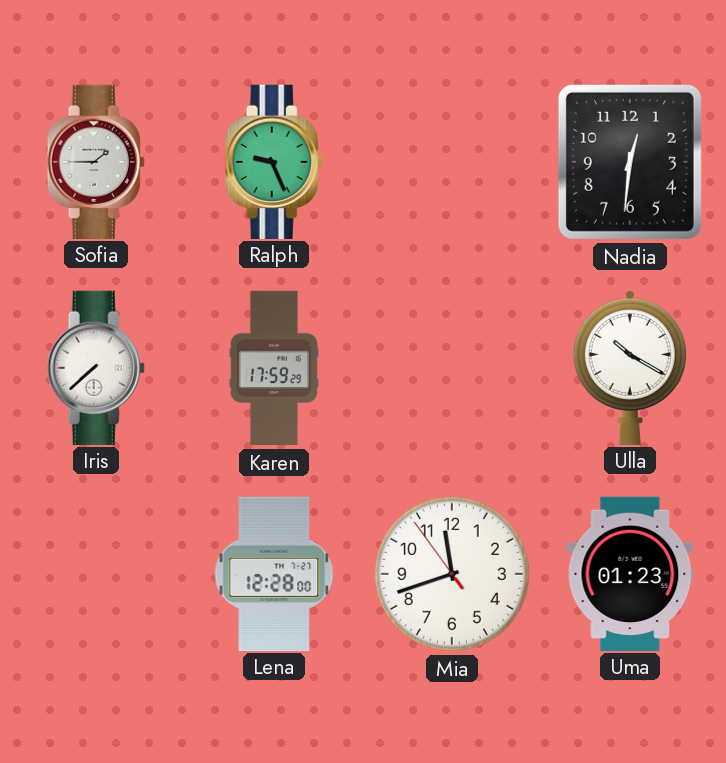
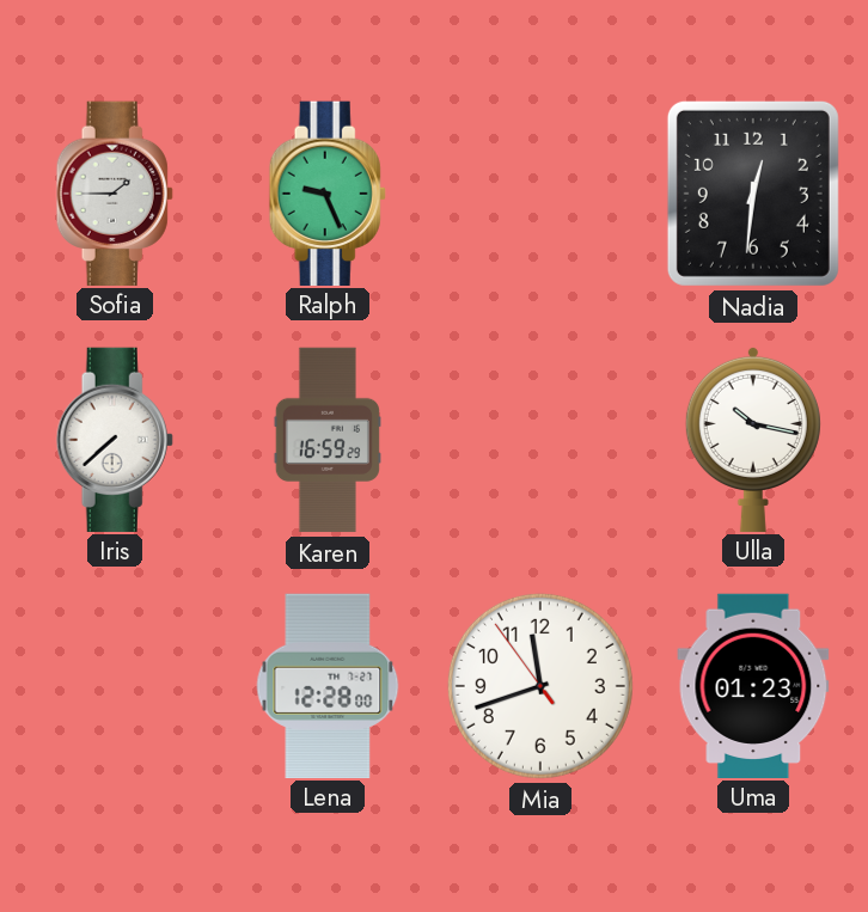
Karen: 17:59 -> 16:59
Ulla: 10:20 -> 10:17
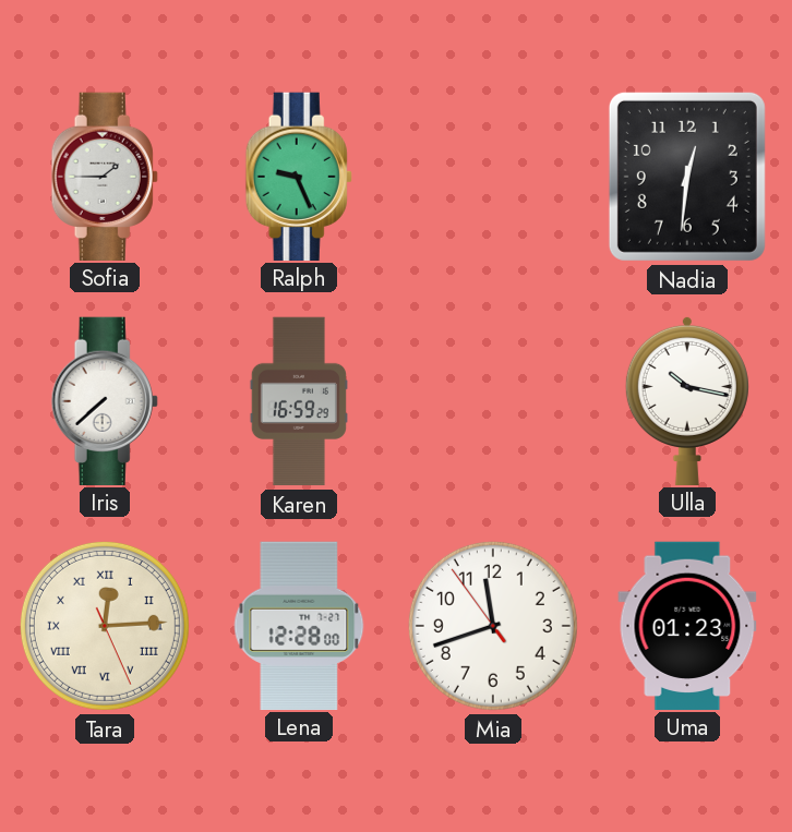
Tara: none -> 12:14
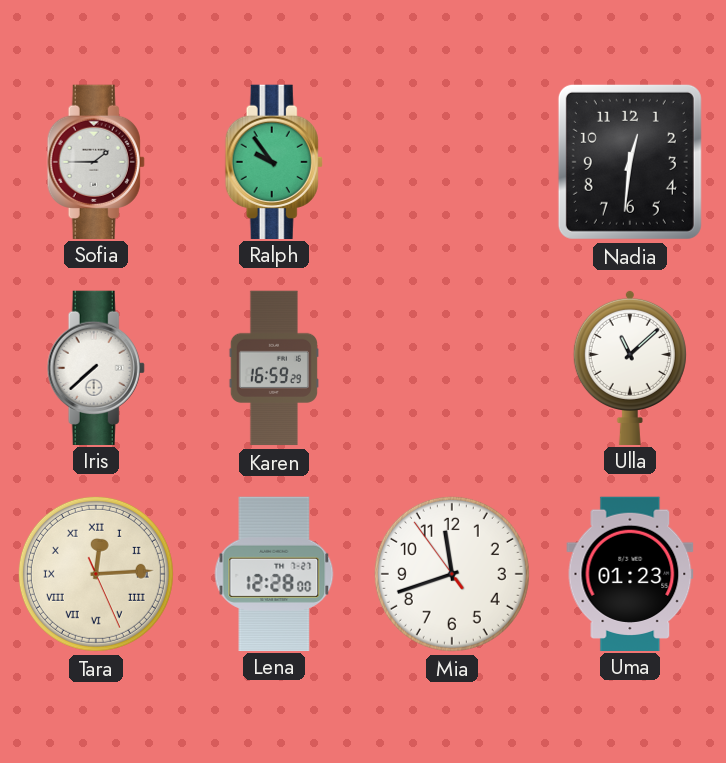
Ralph: 9:26 -> 9:54
Ulla: 10:17 -> 11:08
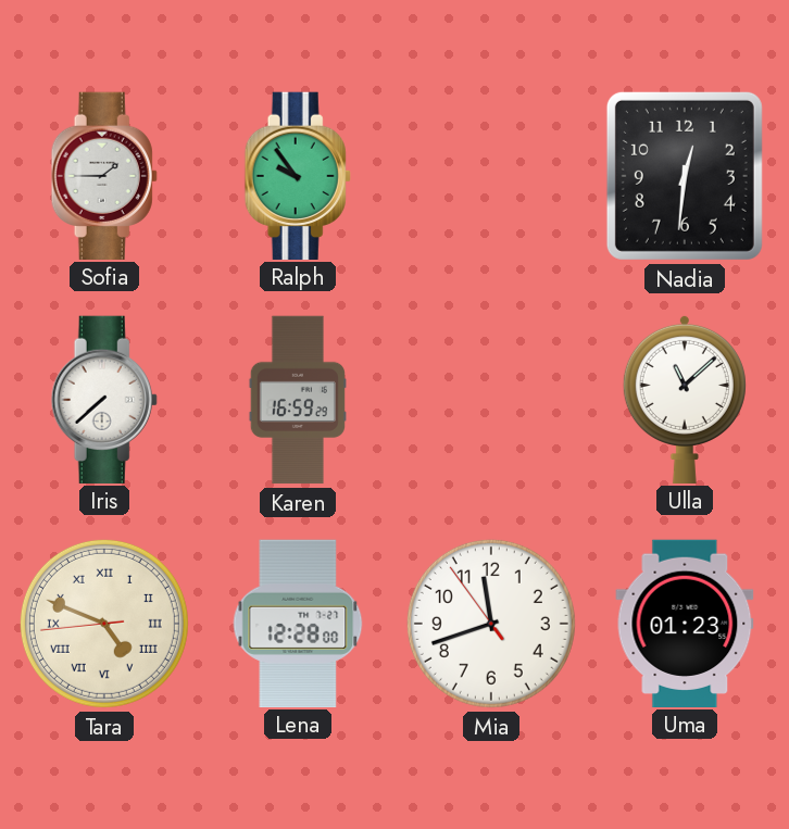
Tara: 12:14 -> 4:48
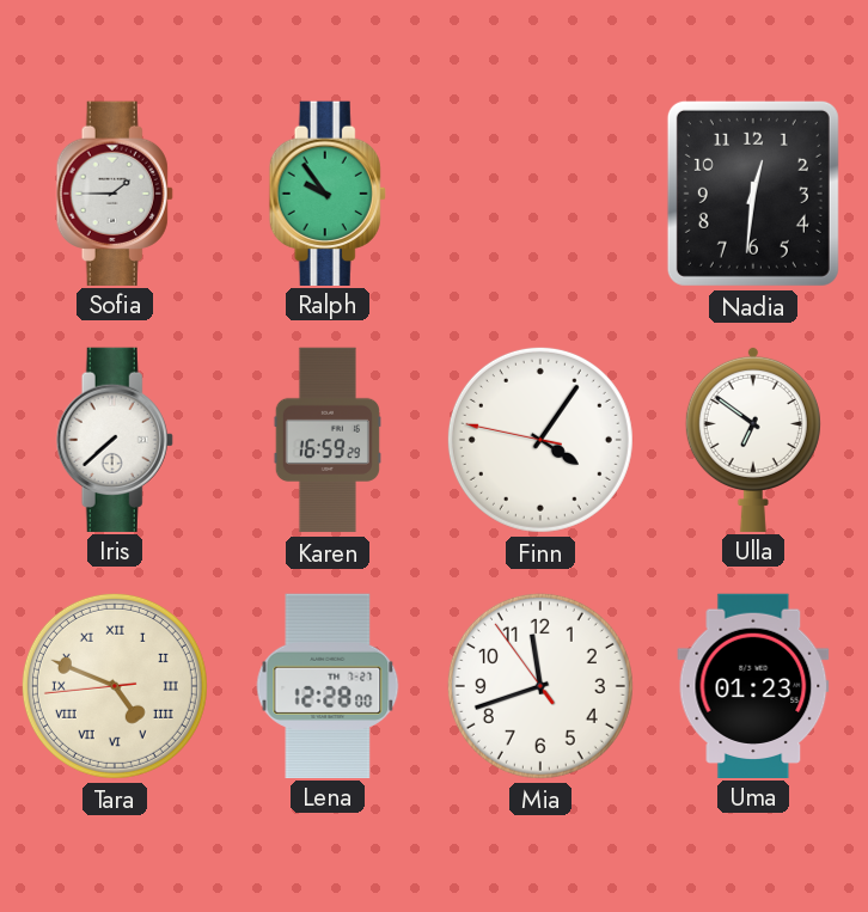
Finn: none -> 4:05
Ulla: 11:08 -> 6:51
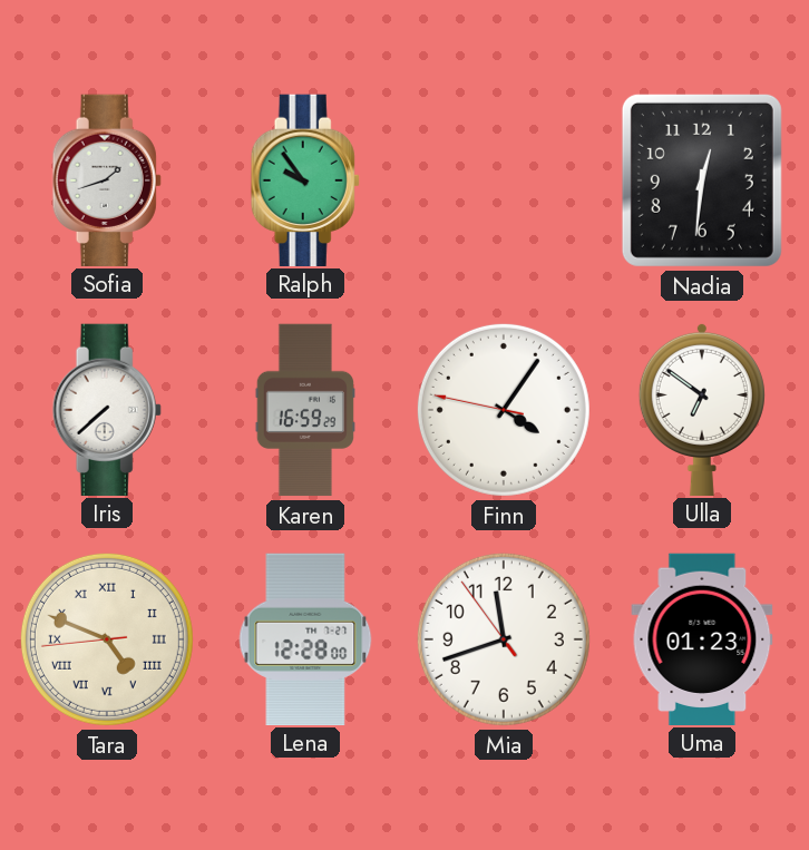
Sofia: 1:45 -> 1:42
